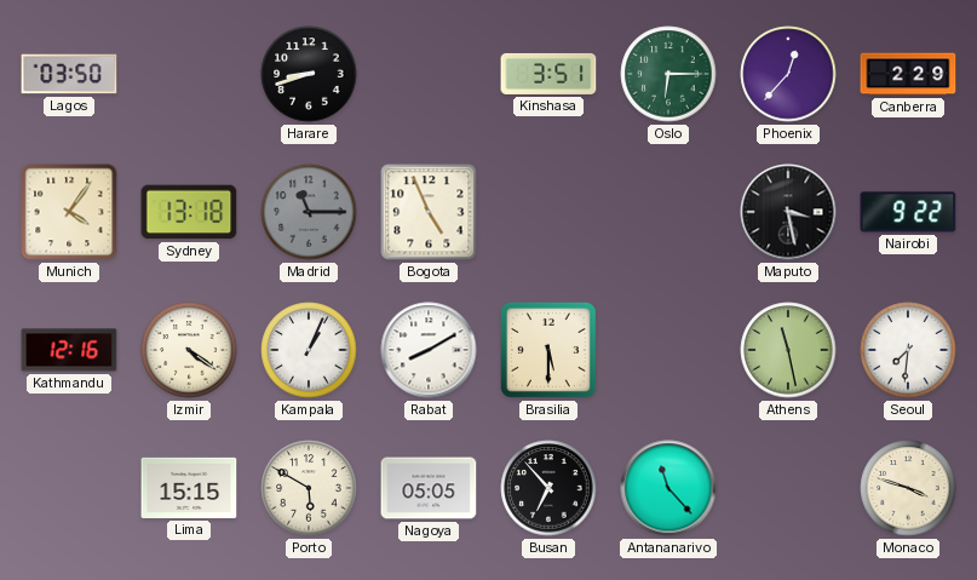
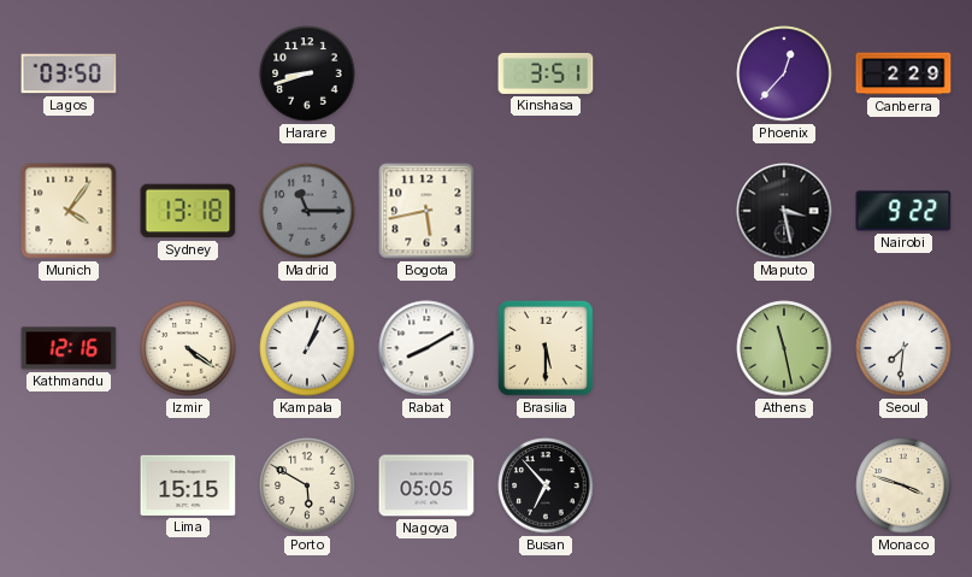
Oslo: 6:15 -> none
Bogota: 4:56 -> 5:43
Antananarivo: 11:23 -> none
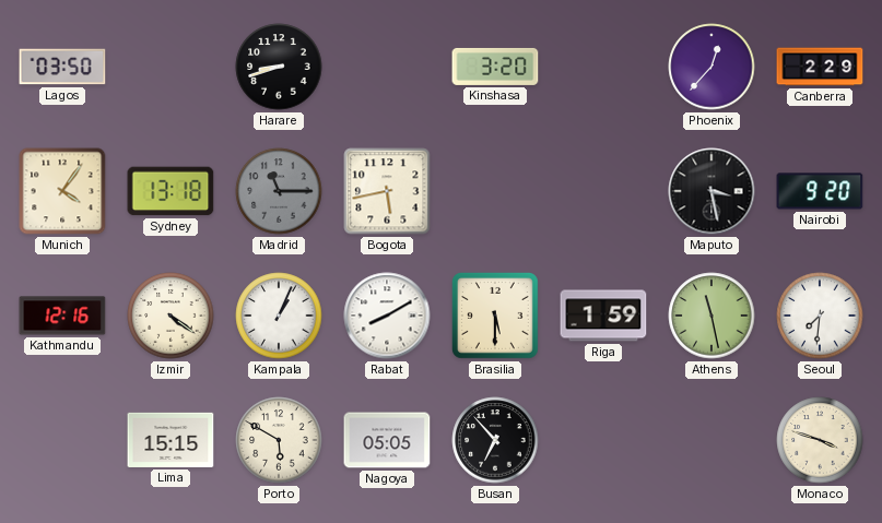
Kinshasa: 3:51 -> 3:20
Nairobi: 9:22 -> 9:20
Riga: none -> 1:59
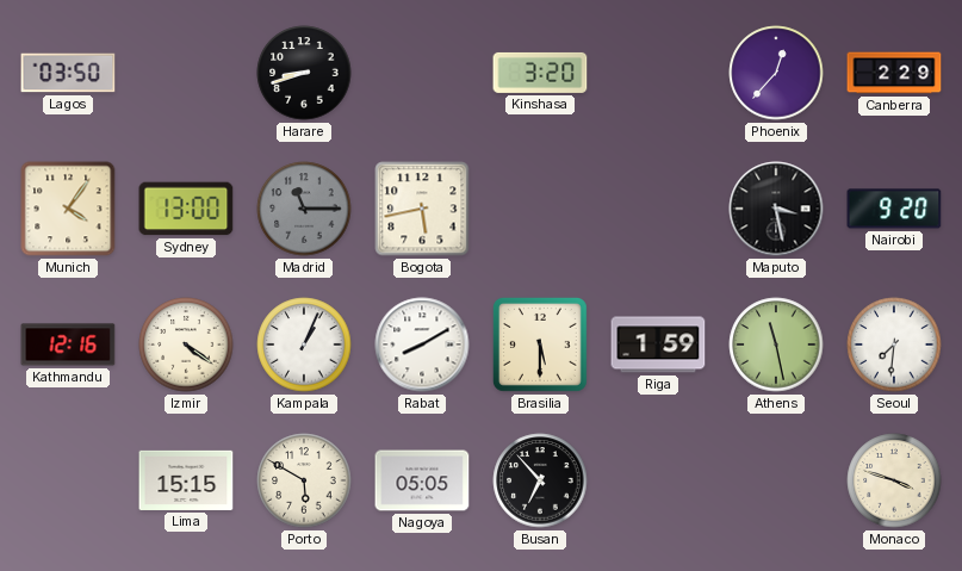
Sydney: 13:18 -> 13:00
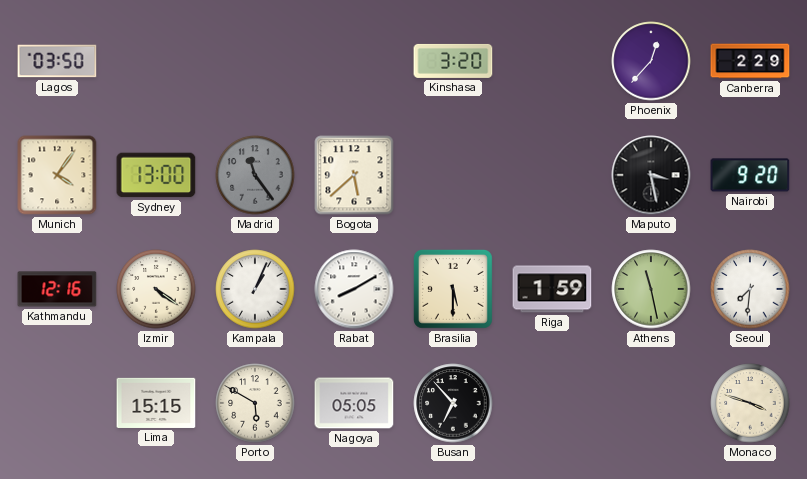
Harare: 8:42 -> none
Madrid: 11:15 -> 11:24
Bogota: 5:43 -> 5:38
